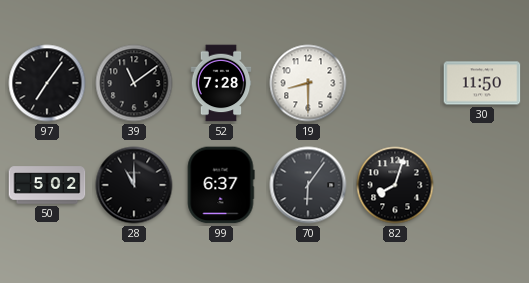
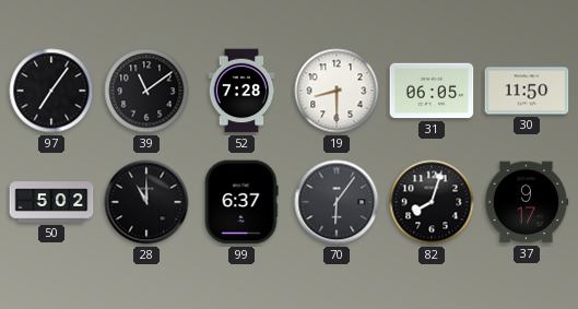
31: none -> 06:05
37: none -> 9:17
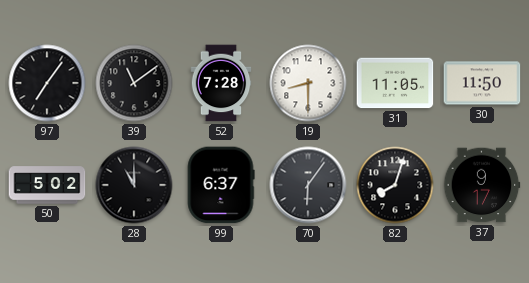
31: 06:05 -> 11:05
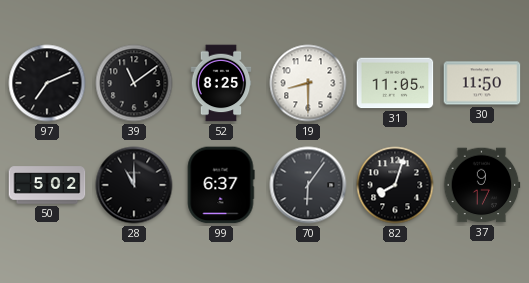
97: 7:06 -> 7:11
52: 7:28 -> 8:25
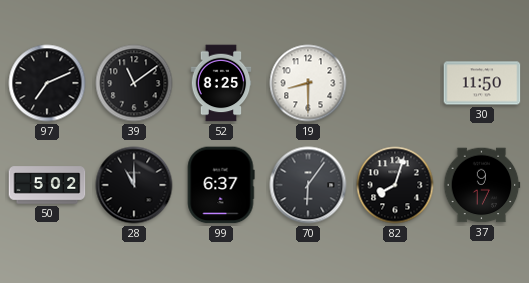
31: 11:05 -> none
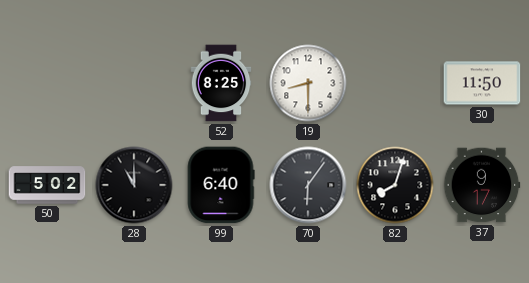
97: 7:11 -> none
39: 11:09 -> none
99: 6:37 -> 6:40
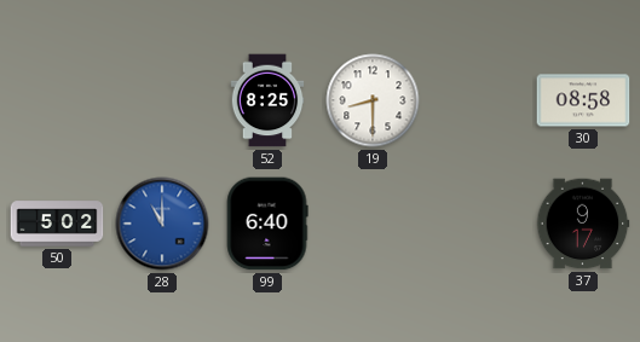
30: 11:50 -> 08:58
28 dial: black -> blue
70: 6:06 -> none
82: 8:03 -> none
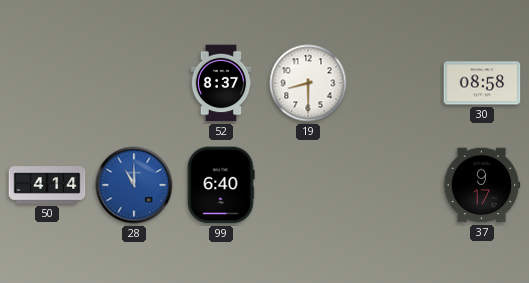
52: 8:25 -> 8:37
50: 5:02 -> 4:14
